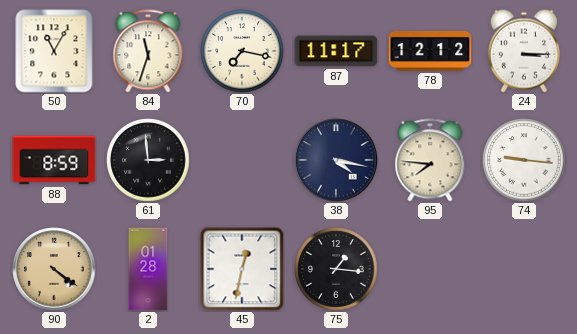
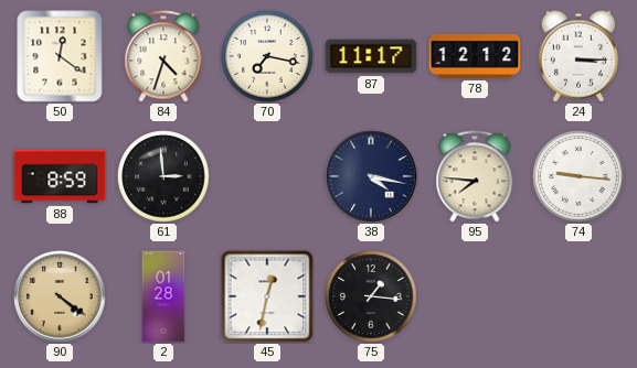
50: 11:05 -> 12:21
84: 11:33 -> 4:33
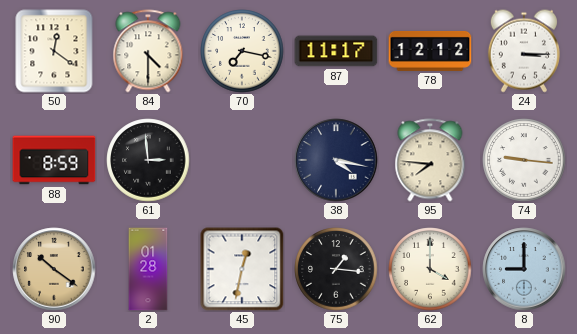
84: 4:33 -> 4:30
90: 4:21 -> 10:21
62: none -> 4:00
8: none -> 9:00
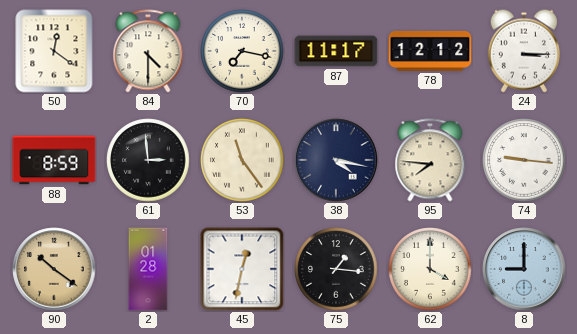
53: none -> 11:24
